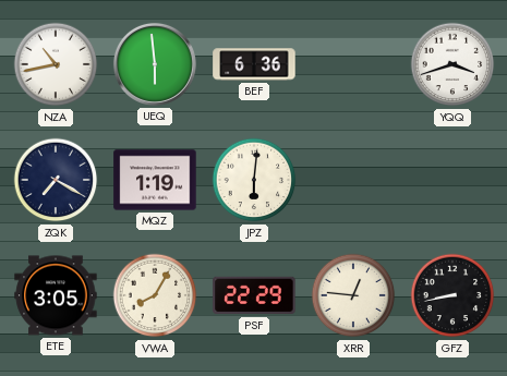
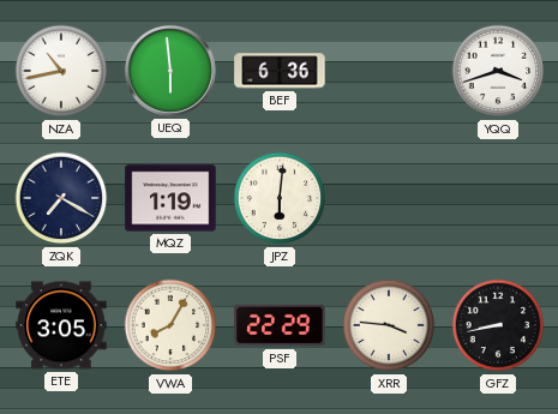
XRR: 12:46 -> 3:46
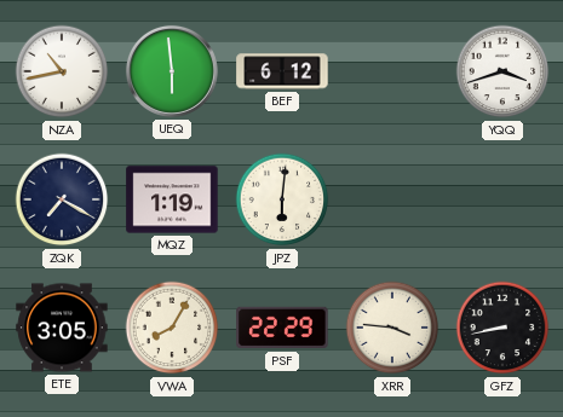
BEF: 6:36 -> 6:12
